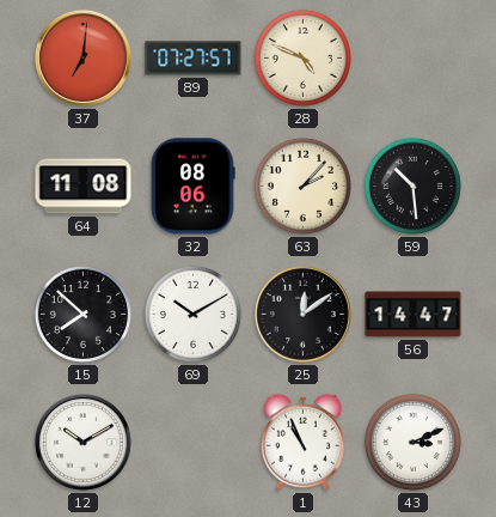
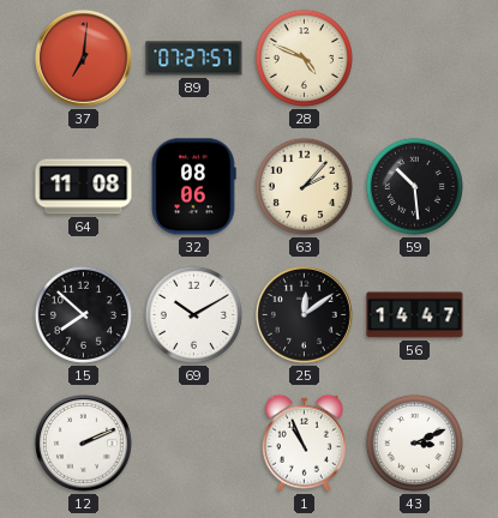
12: 10:10 -> 2:11
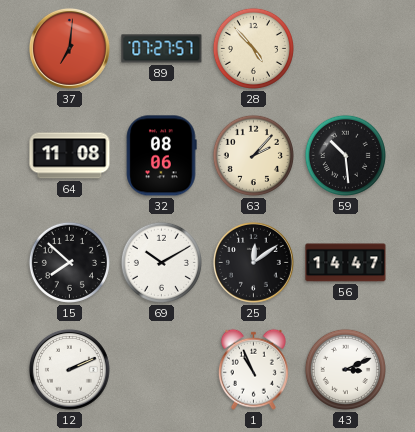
28: 4:49 -> 4:53
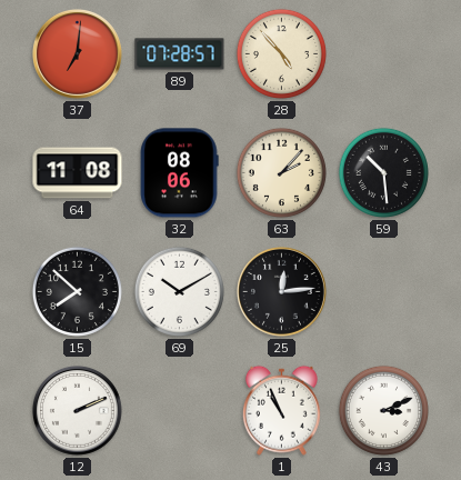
89: 07:27 -> 07:28
25: 12:09 -> 12:14
56: 14:47 -> none
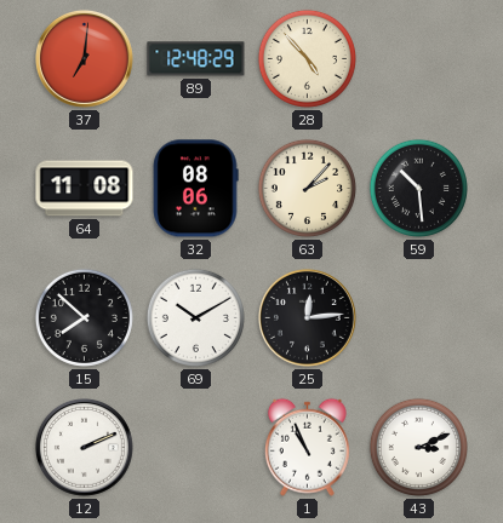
89: 07:28 -> 12:48
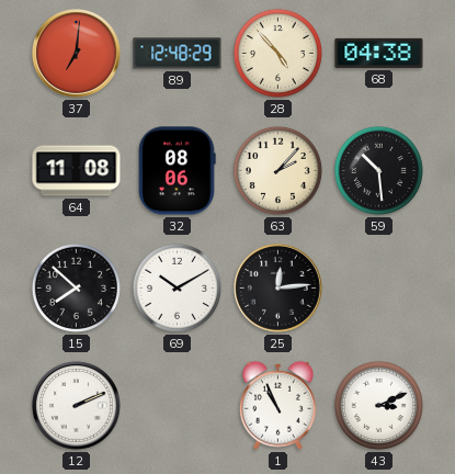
68: none -> 04:38
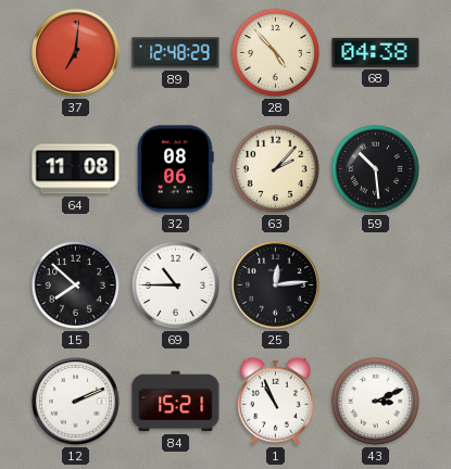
69: 10:10 -> 10:45
84: none -> 15:21
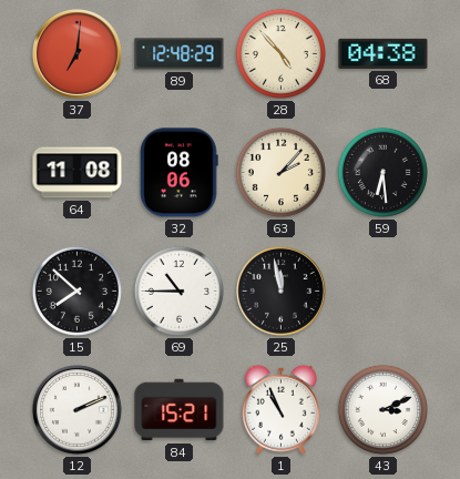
59: 10:29 -> 6:29
25: 12:14 -> 11:58
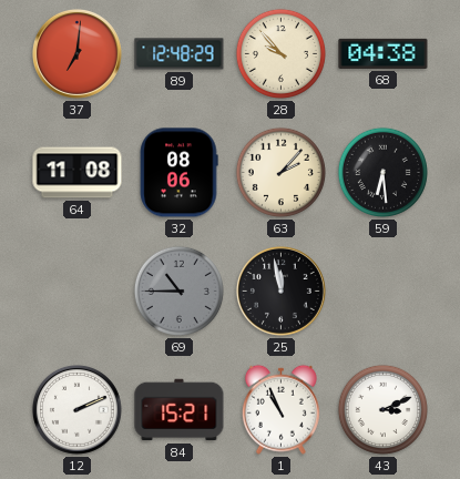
28: 4:53 -> 9:53
15: 7:52 -> none
69 dial: white -> grey
